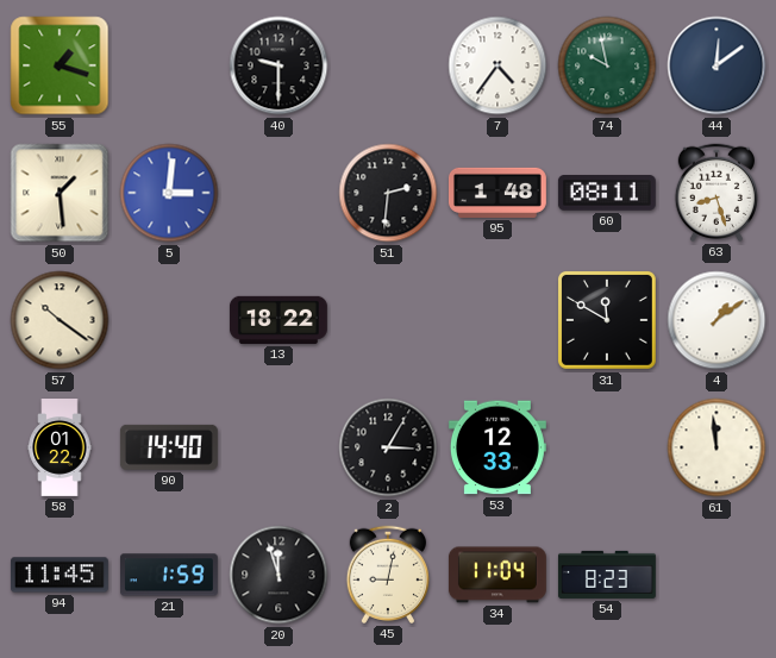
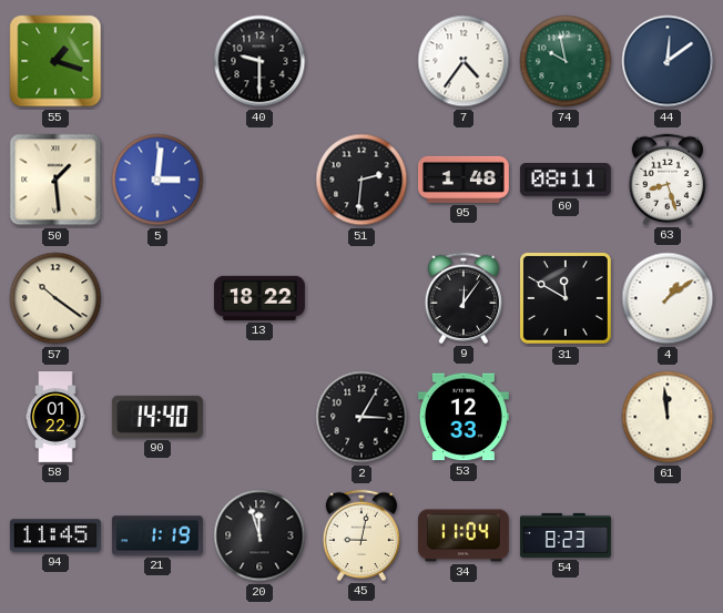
9: none -> 12:06
21: 1:59 -> 1:19
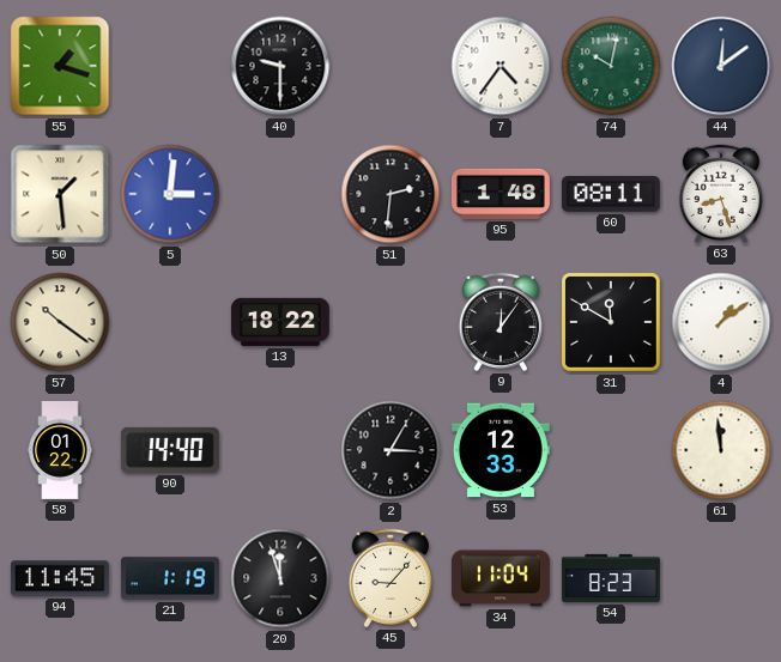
74: 9:58 -> 10:02
45: 9:02 -> 9:07
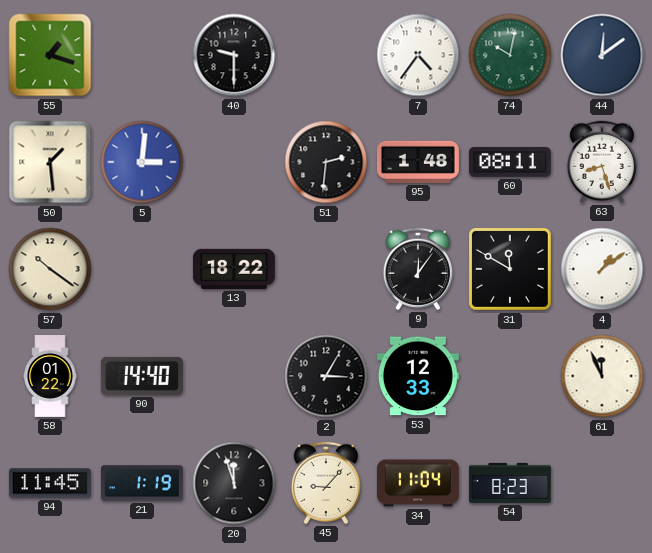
61: 11:59 -> 11:56
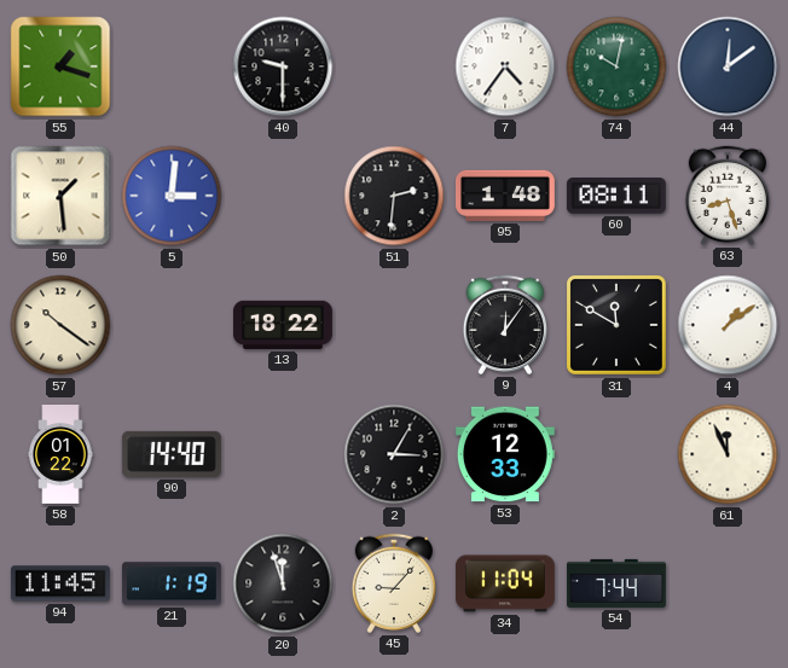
54: 8:23 -> 7:44
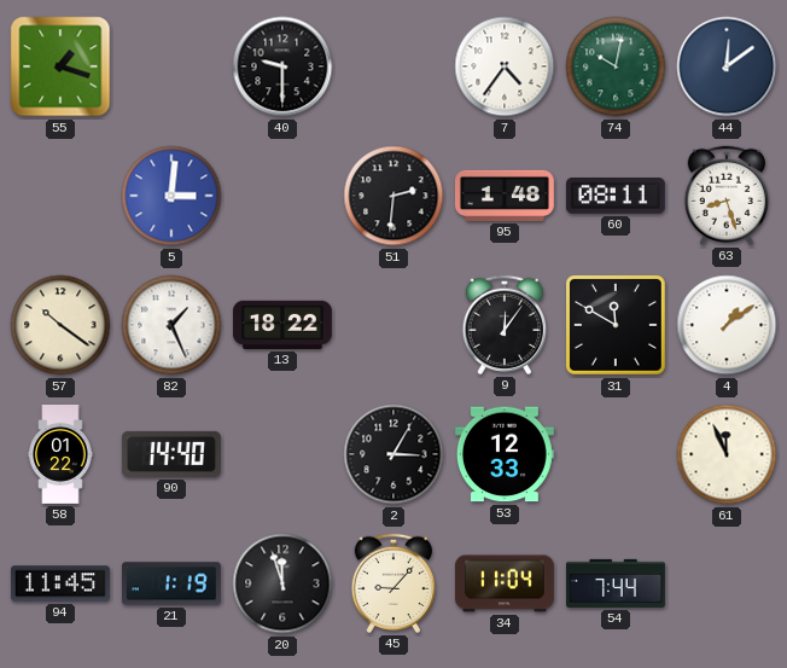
50: 1:29 -> none
82: none -> 1:26
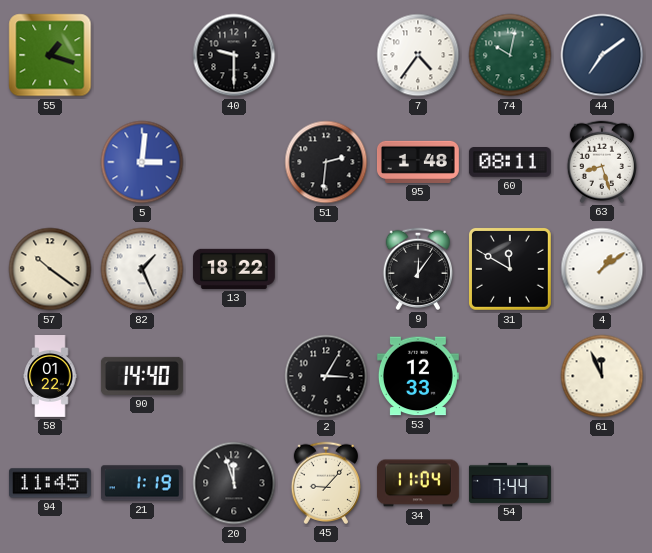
44: 12:09 -> 7:09
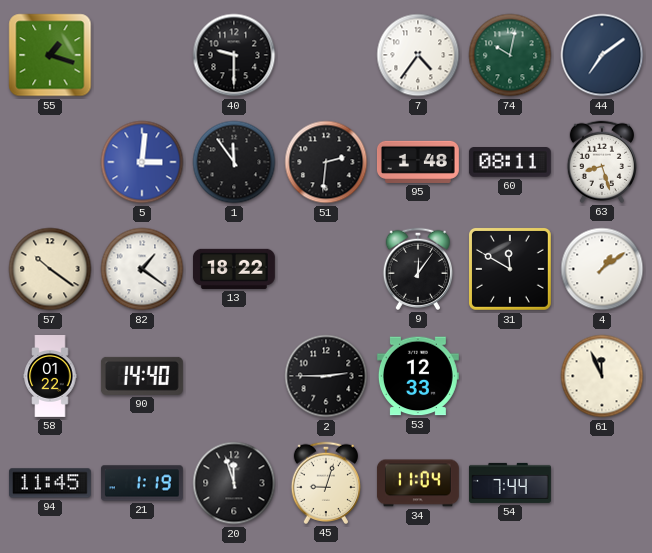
1: none -> 11:54
82: 1:26 -> 1:21
2: 3:05 -> 2:45
45: 9:07 -> 9:03
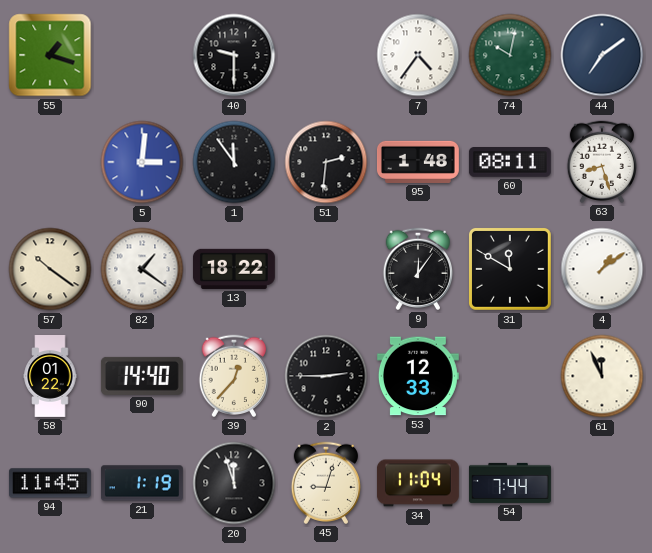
39: none -> 12:37
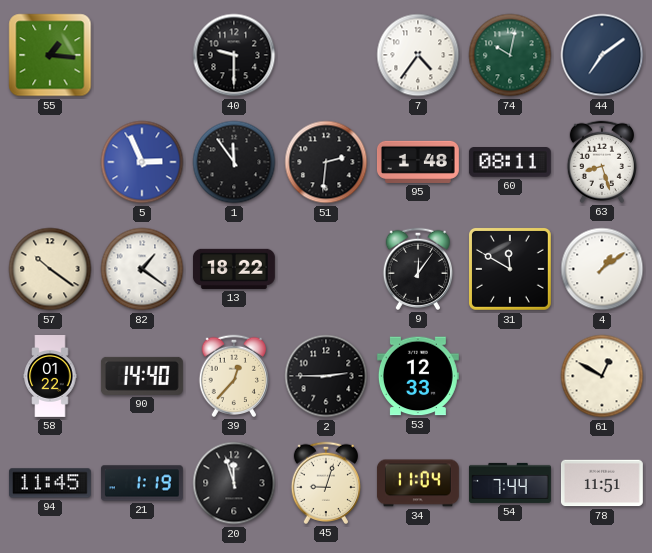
55: 1:18 -> 1:16
5: 3:01 -> 2:56
61: 11:56 -> 12:50
78: none -> 11:51
